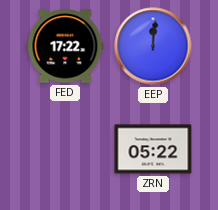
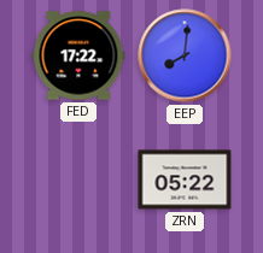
EEP: 12:01 -> 8:01
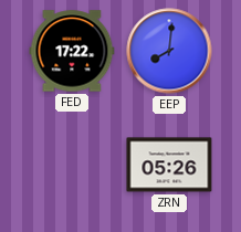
ZRN: 05:22 -> 05:26
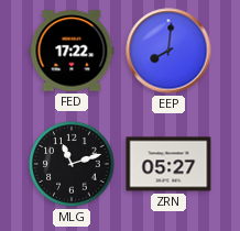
MLG: none -> 11:12
ZRN: 05:26 -> 05:27
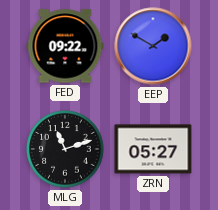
FED: 17:22 -> 09:22
EEP: 8:01 -> 1:50
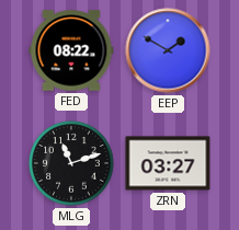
FED: 09:22 -> 08:22
ZRN: 05:27 -> 03:27
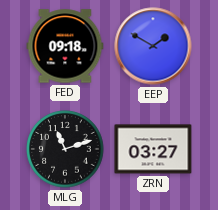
FED: 08:22 -> 09:18
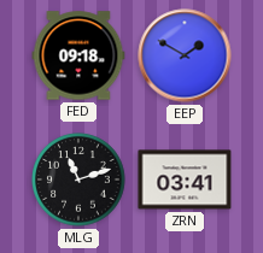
ZRN: 03:27 -> 03:41
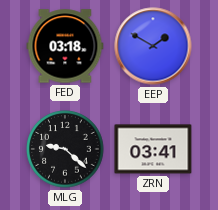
FED: 09:18 -> 03:18
MLG: 11:12 -> 9:22
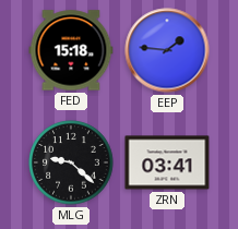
FED: 03:18 -> 15:18
EEP: 1:50 -> 1:46
